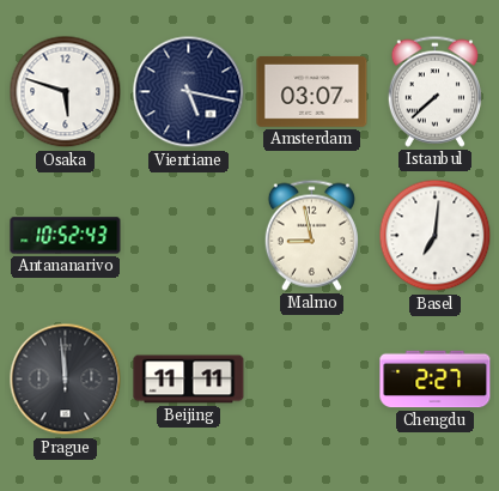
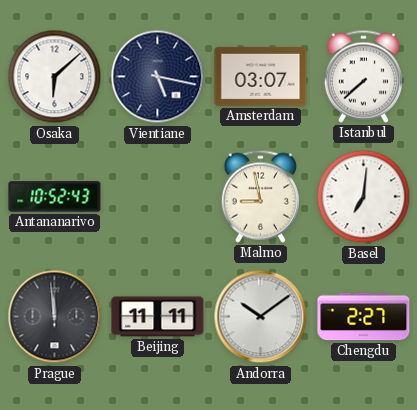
Osaka: 5:48 -> 6:08
Andorra: none -> 10:09
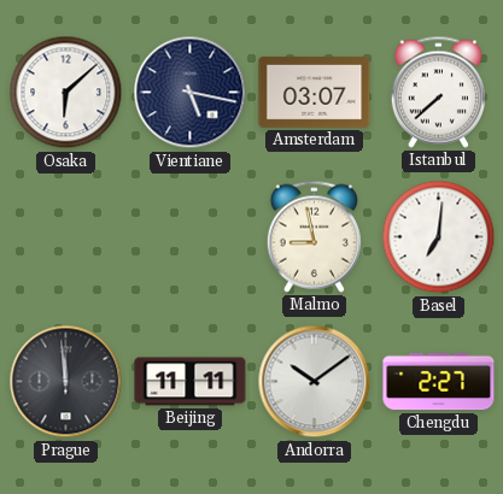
Antananarivo: 10:52 -> none
